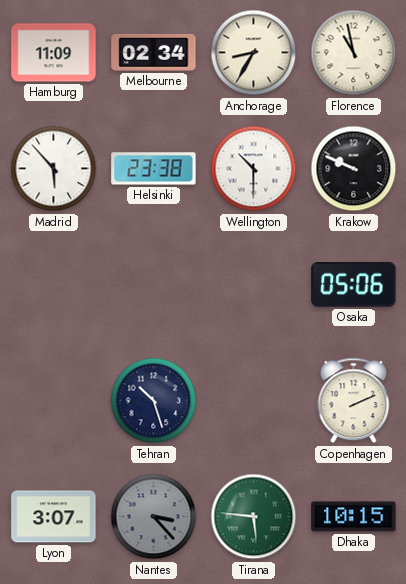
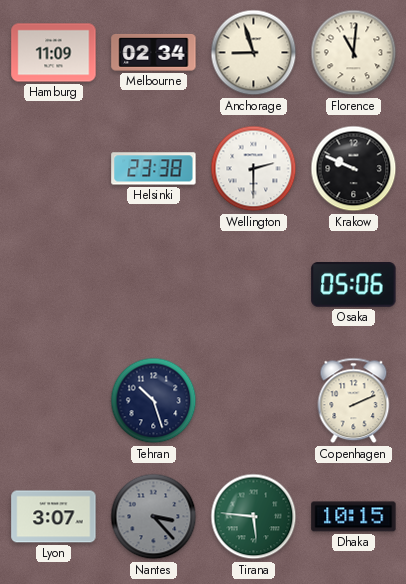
Anchorage: 8:35 -> 8:57
Florence: 10:58 -> 11:01
Madrid: 5:53 -> none
Wellington: 10:30 -> 2:30
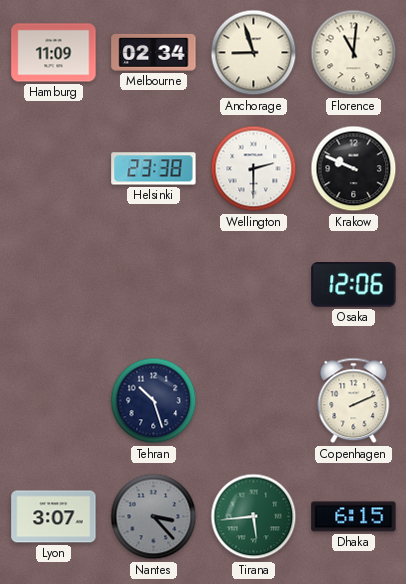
Osaka: 05:06 -> 12:06
Tirana: 5:46 -> 5:44
Dhaka: 10:15 -> 6:15
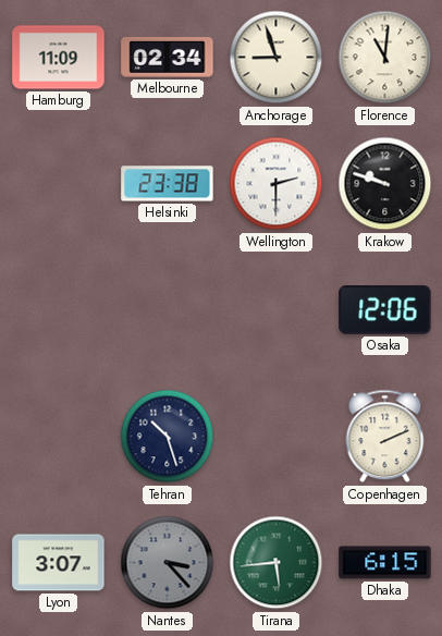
Krakow: 9:49 -> 9:48
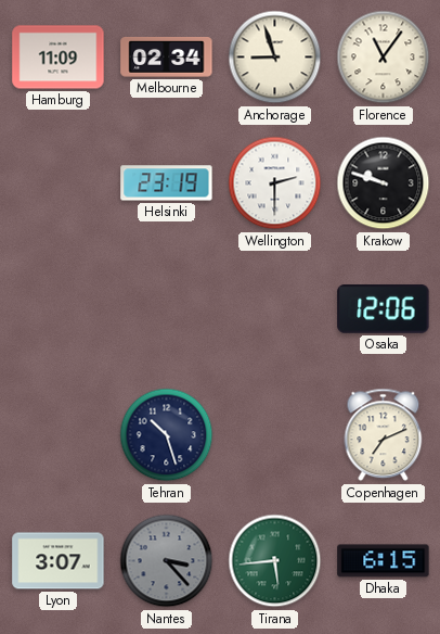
Florence: 11:01 -> 11:06
Helsinki: 23:38 -> 23:19
Copenhagen: 2:11 -> 7:11
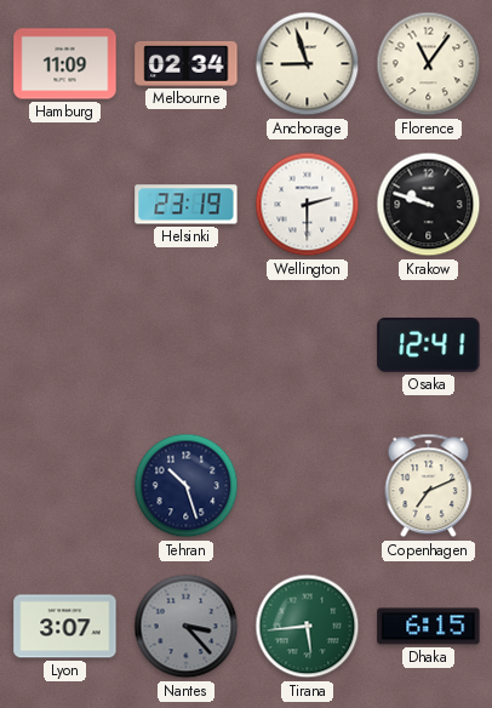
Osaka: 12:06 -> 12:41
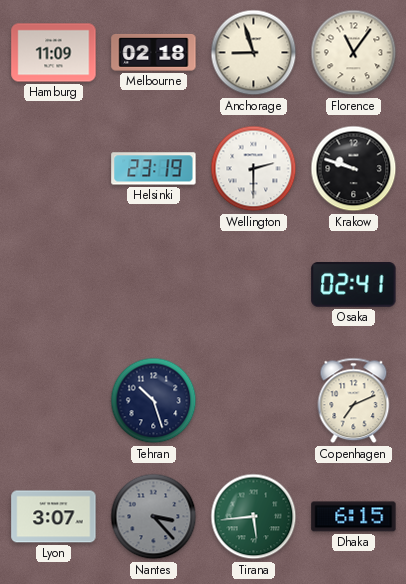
Melbourne: 02:34 -> 02:18
Osaka: 12:41 -> 02:41
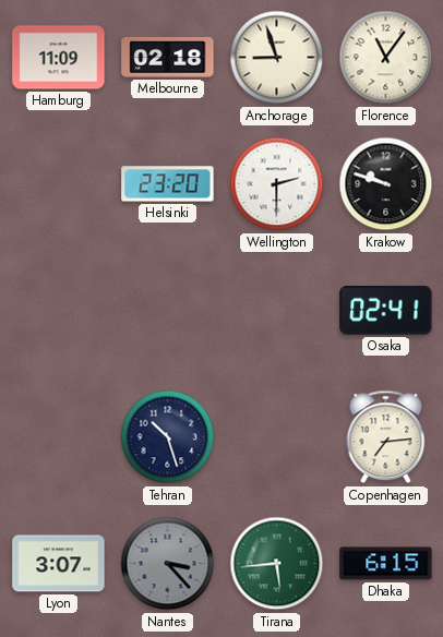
Helsinki: 23:19 -> 23:20
Copenhagen: 7:11 -> 7:14
